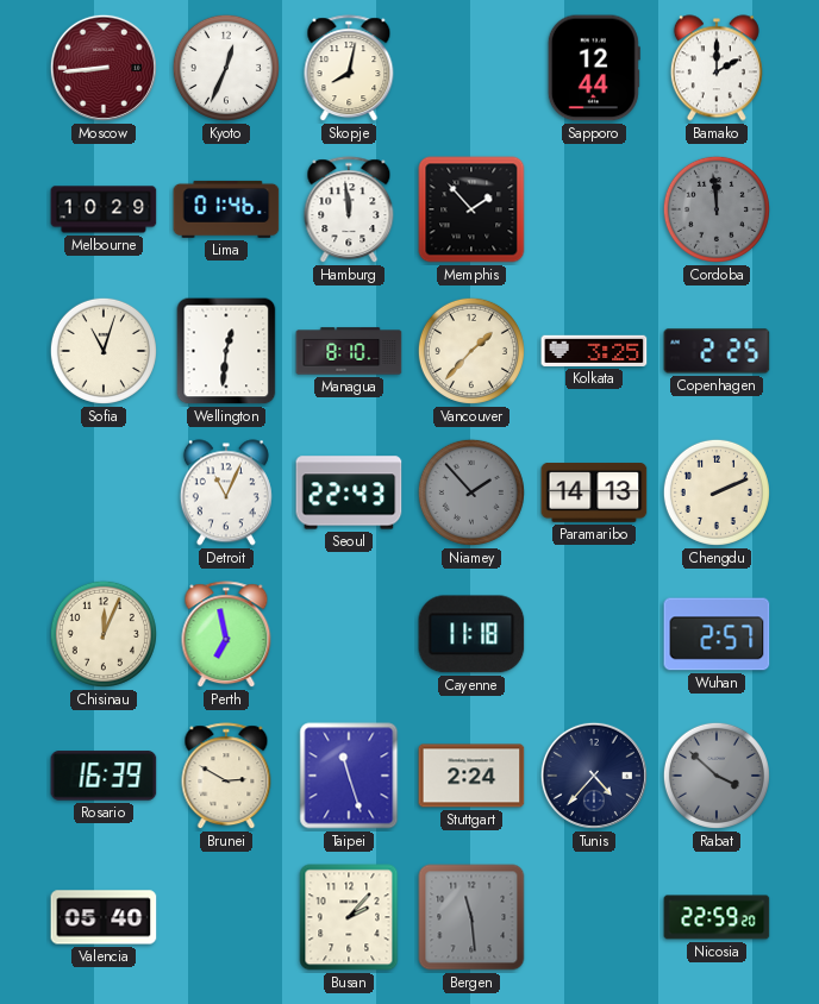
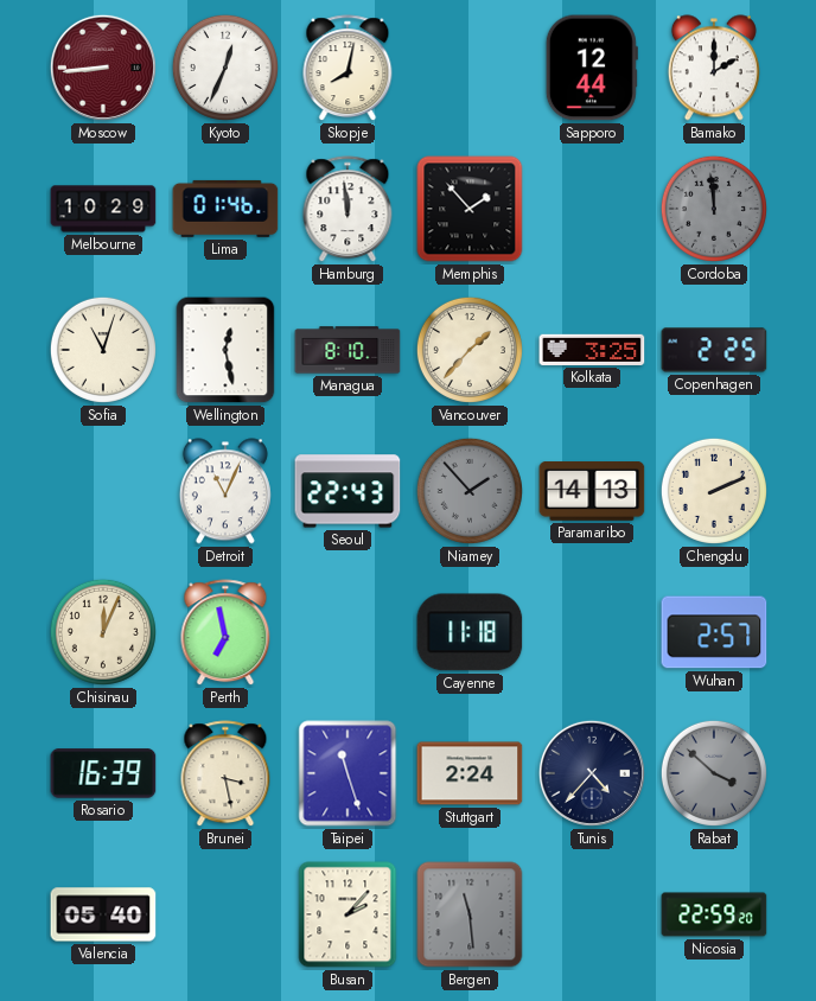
Wellington: 12:31 -> 12:28
Brunei: 2:50 -> 3:28
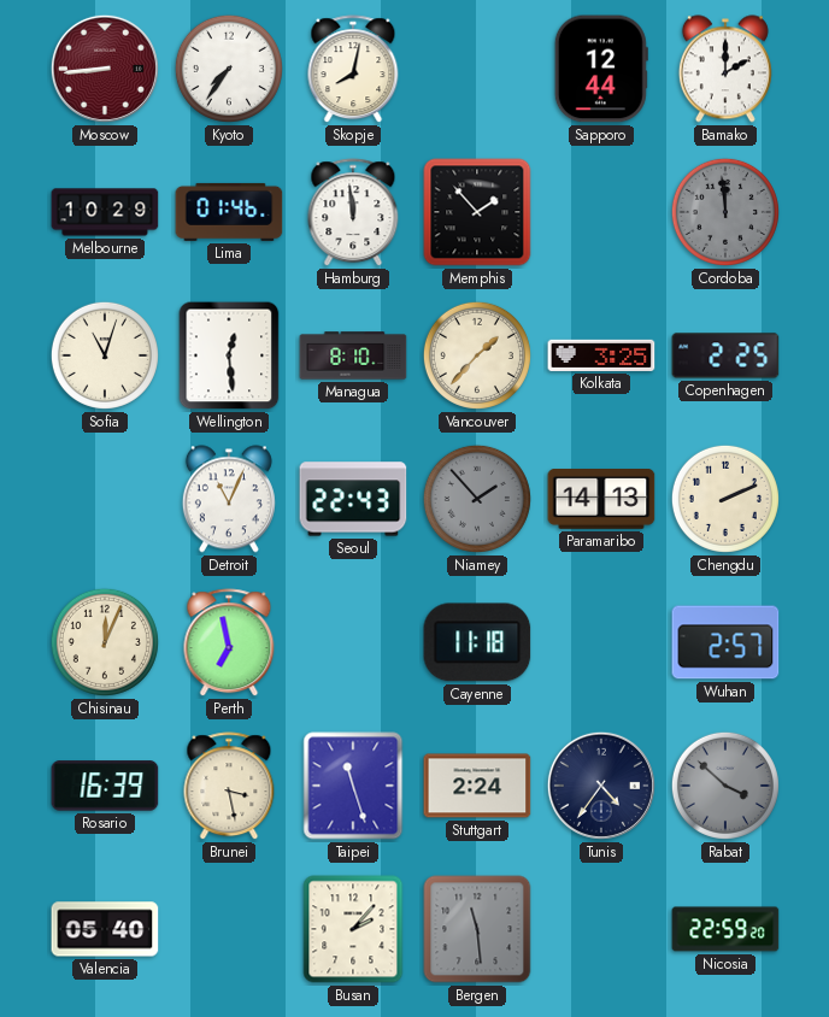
Kyoto: 12:34 -> 7:36
Wellington: 12:28 -> 12:29
Tunis: 4:37 -> 4:36
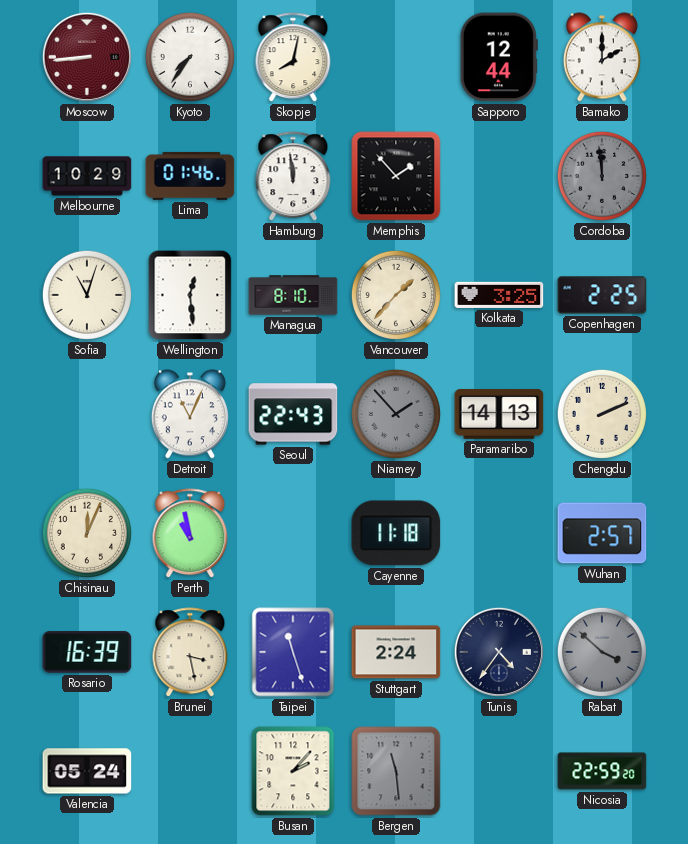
Perth: 6:58 -> 10:58
Valencia: 05:40 -> 05:24
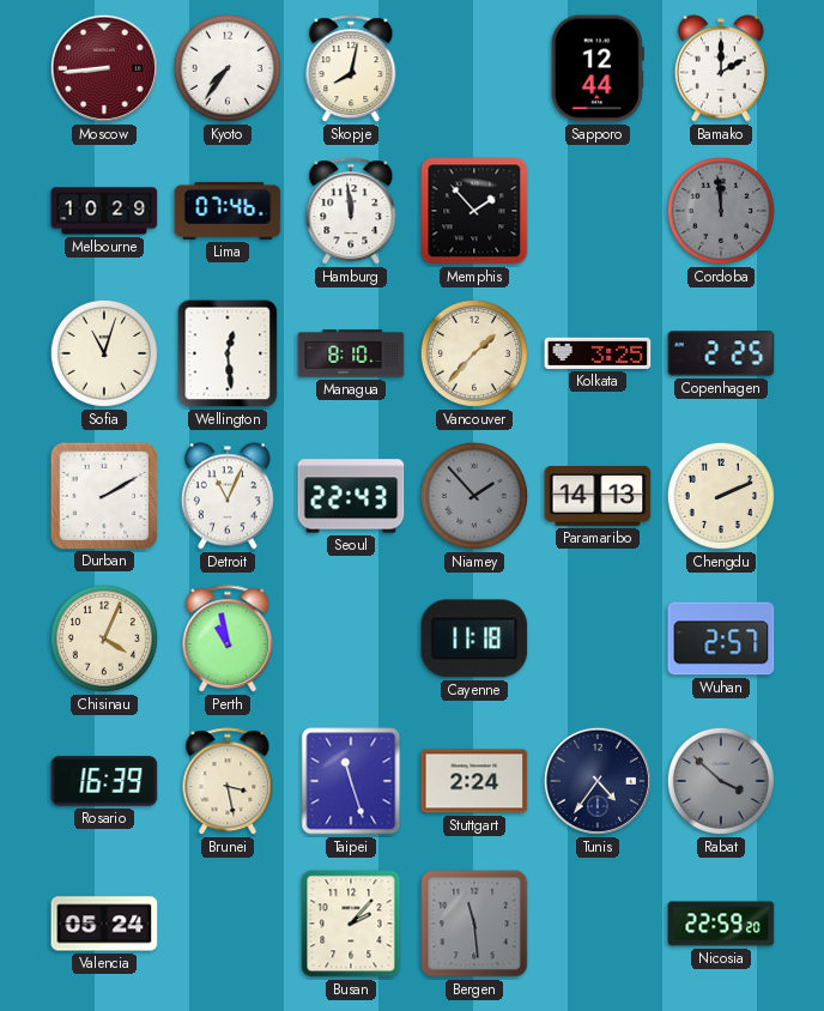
Lima: 01:46 -> 07:46
Durban: none -> 2:10
Chisinau: 12:04 -> 4:04
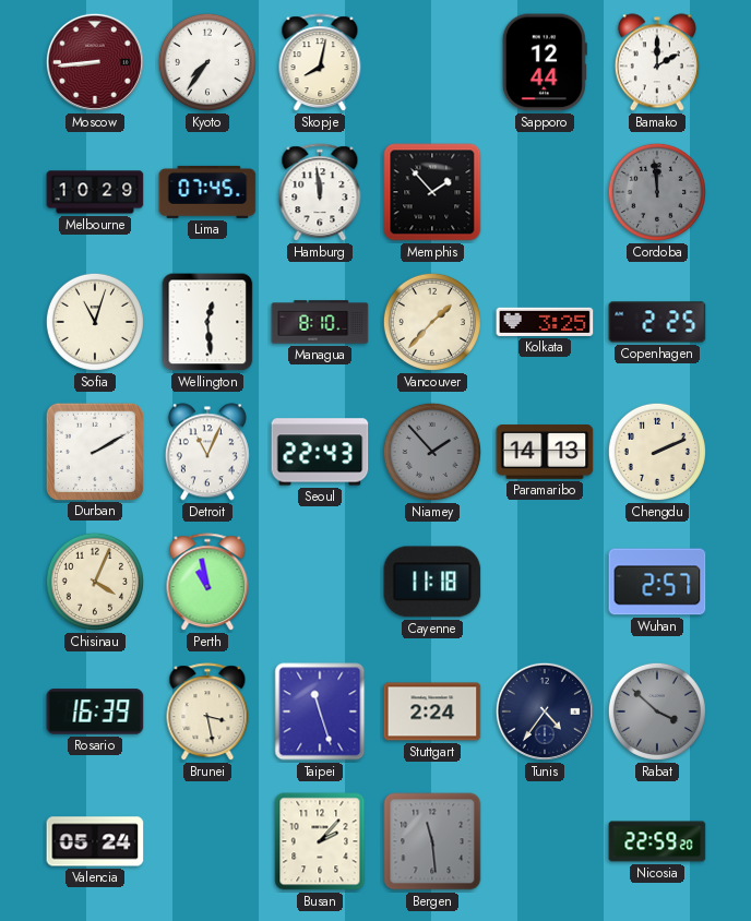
Lima: 07:46 -> 07:45
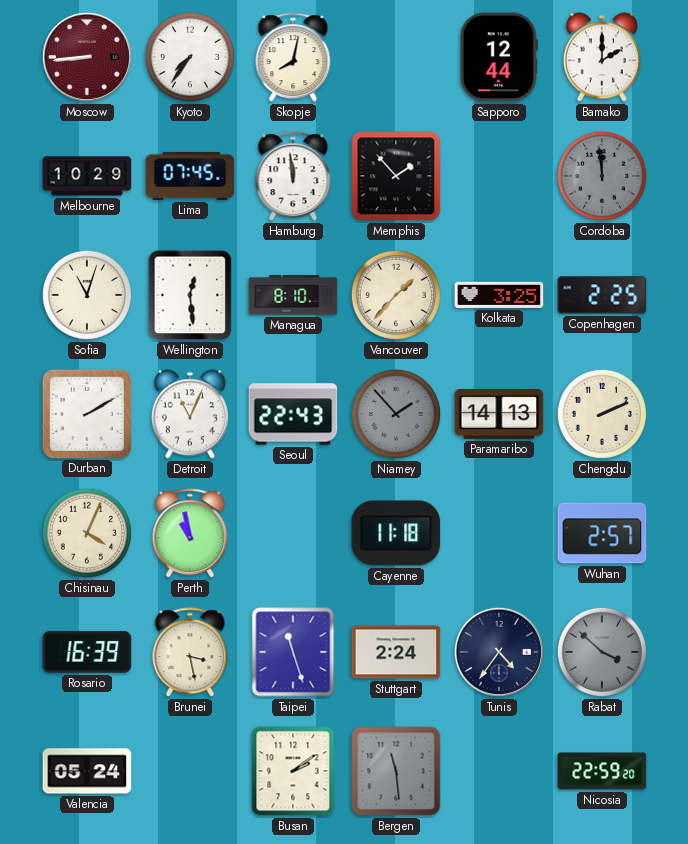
Busan: 2:07 -> 2:09
